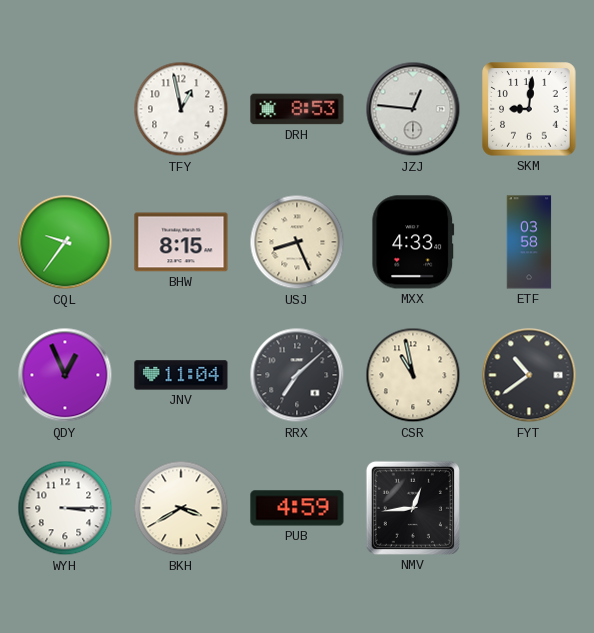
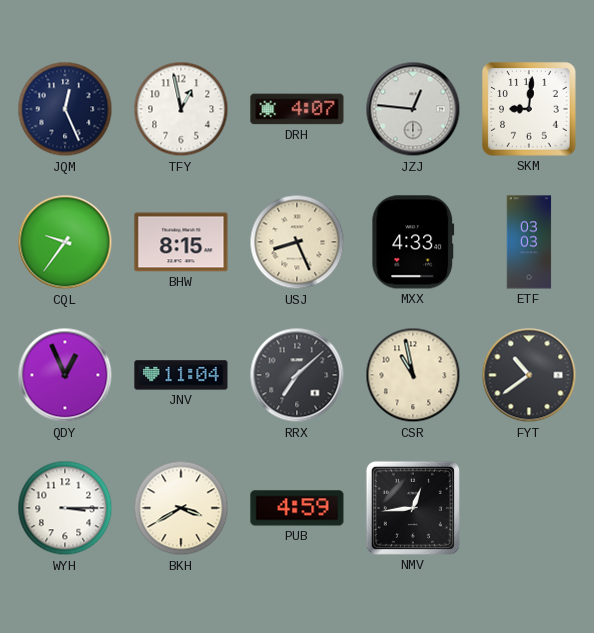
JQM: none -> 12:26
DRH: 8:53 -> 4:07
ETF: 03:58 -> 03:03
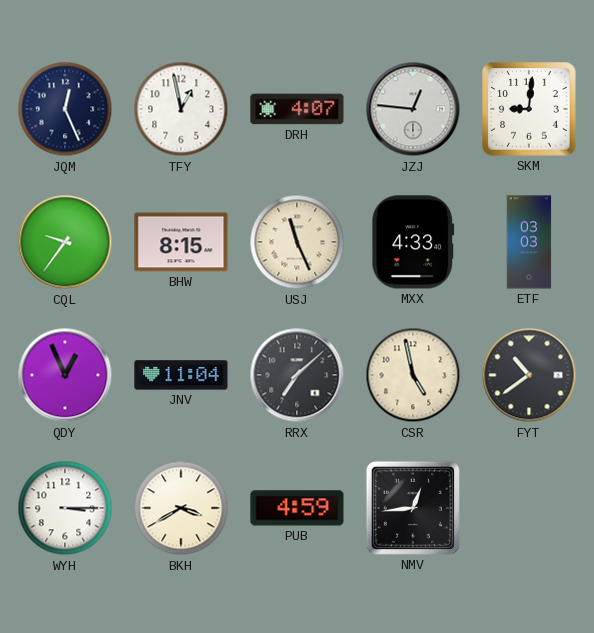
USJ: 8:26 -> 11:26
CSR: 10:58 -> 4:58
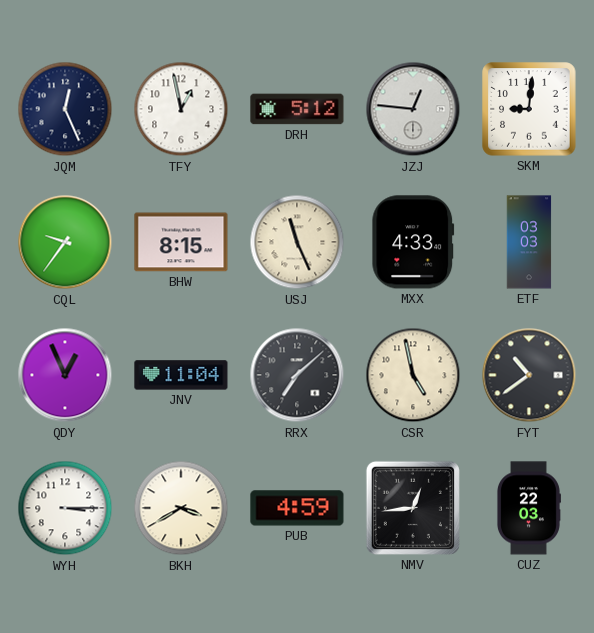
DRH: 4:07 -> 5:12
CUZ: none -> 22:03
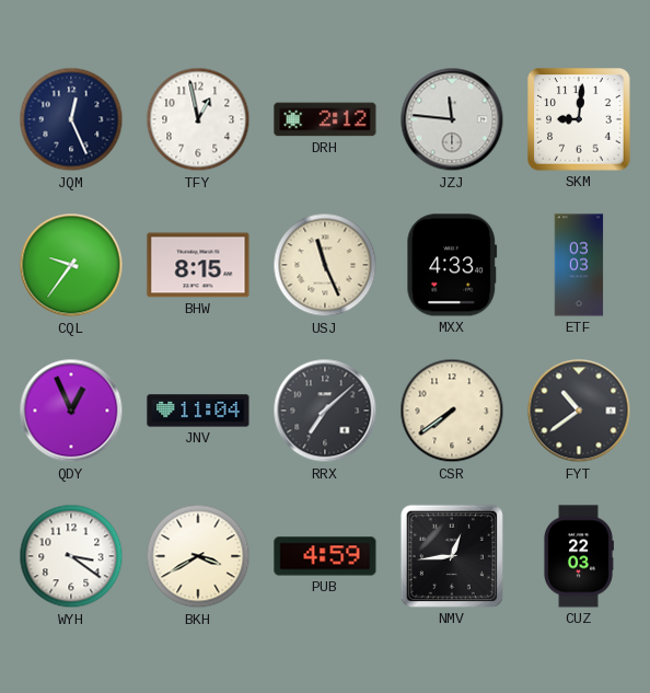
DRH: 5:12 -> 2:12
JZJ: 12:46 -> 11:46
CSR: 4:58 -> 7:39
WYH: 3:15 -> 3:21
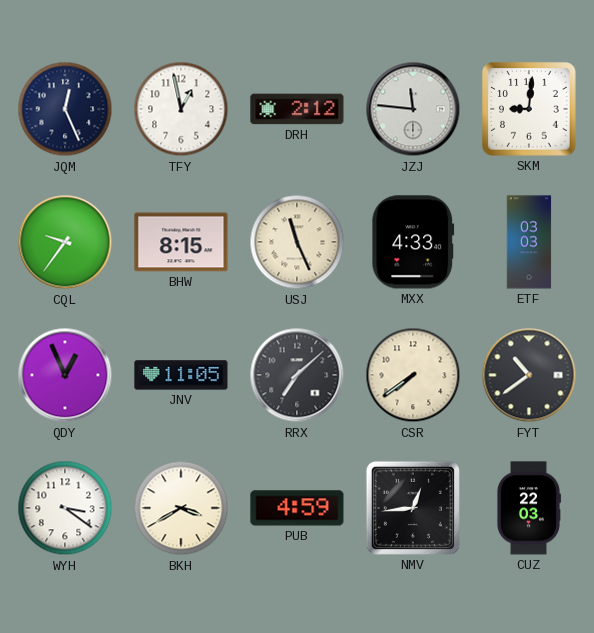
JNV: 11:04 -> 11:05
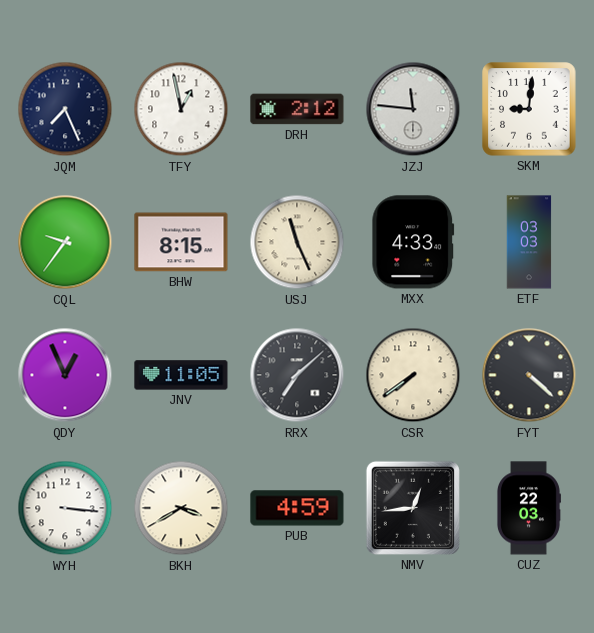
JQM: 12:26 -> 7:26
FYT: 10:39 -> 4:22
WYH: 3:21 -> 3:16
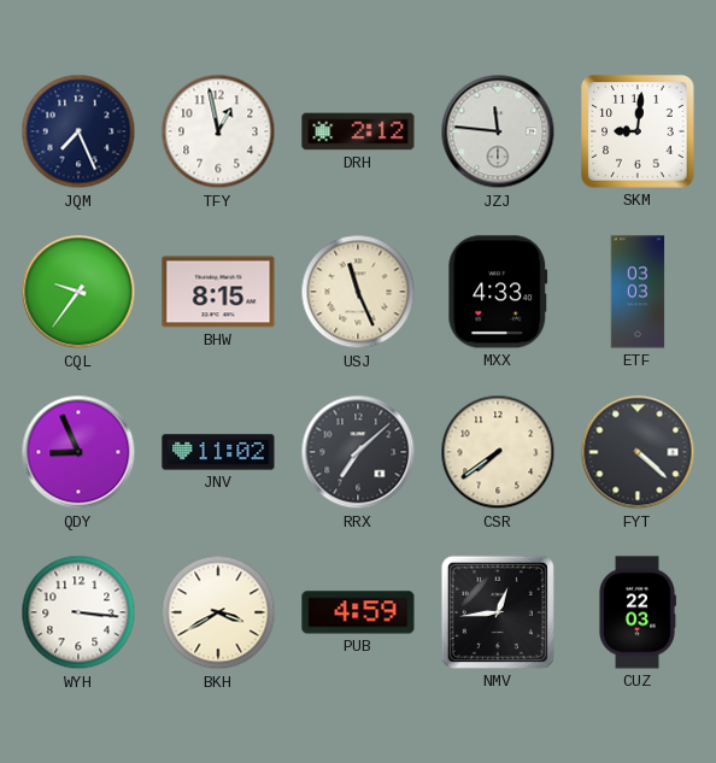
QDY: 12:56 -> 8:56
JNV: 11:05 -> 11:02
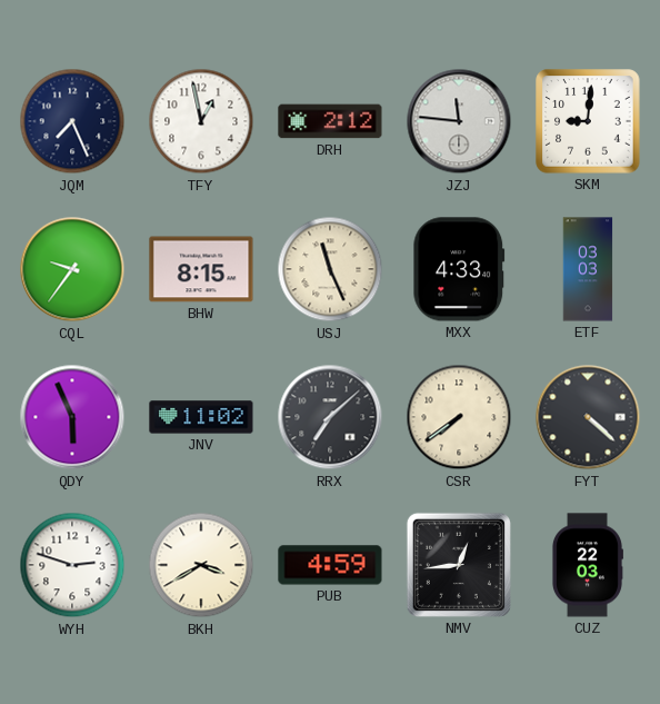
QDY: 8:56 -> 5:56
WYH: 3:16 -> 2:48
